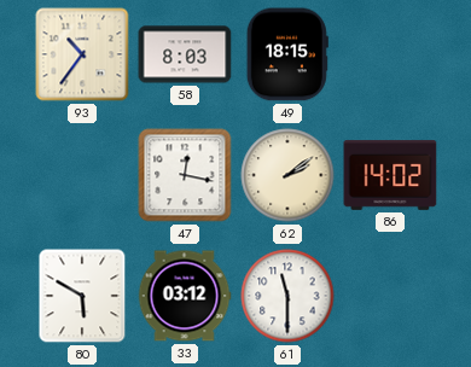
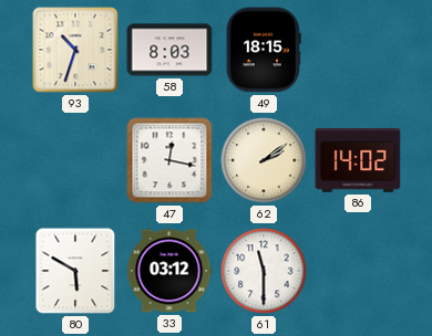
93: 10:36 -> 10:33
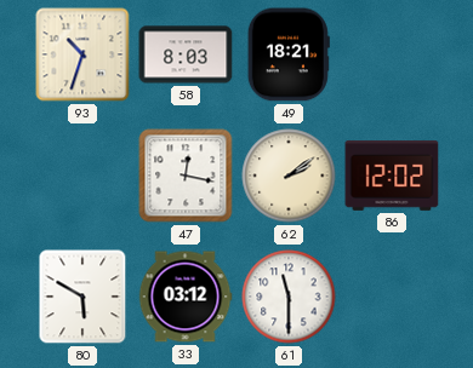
49: 18:15 -> 18:21
86: 14:02 -> 12:02
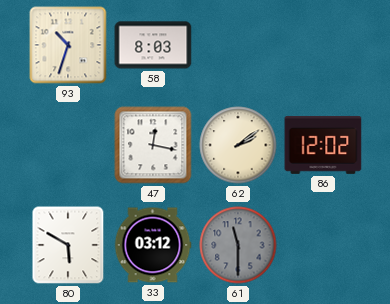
49: 18:21 -> none
61 dial: white -> grey
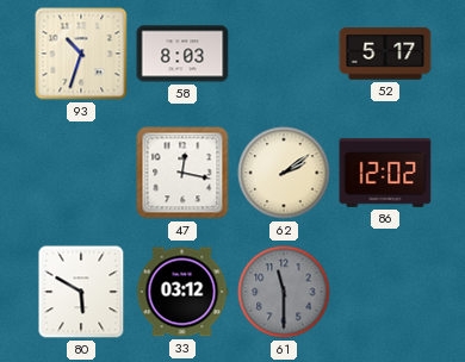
52: none -> 5:17
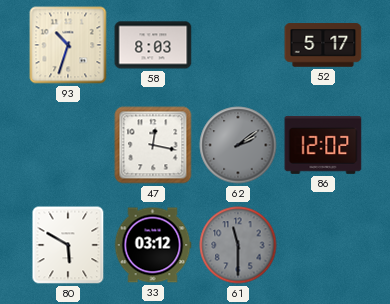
62 dial: cream -> grey
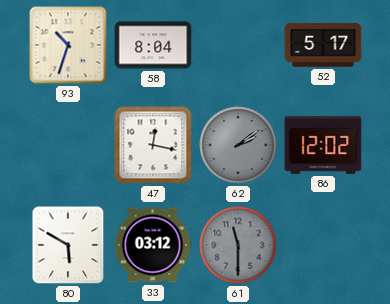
58: 8:03 -> 8:04
